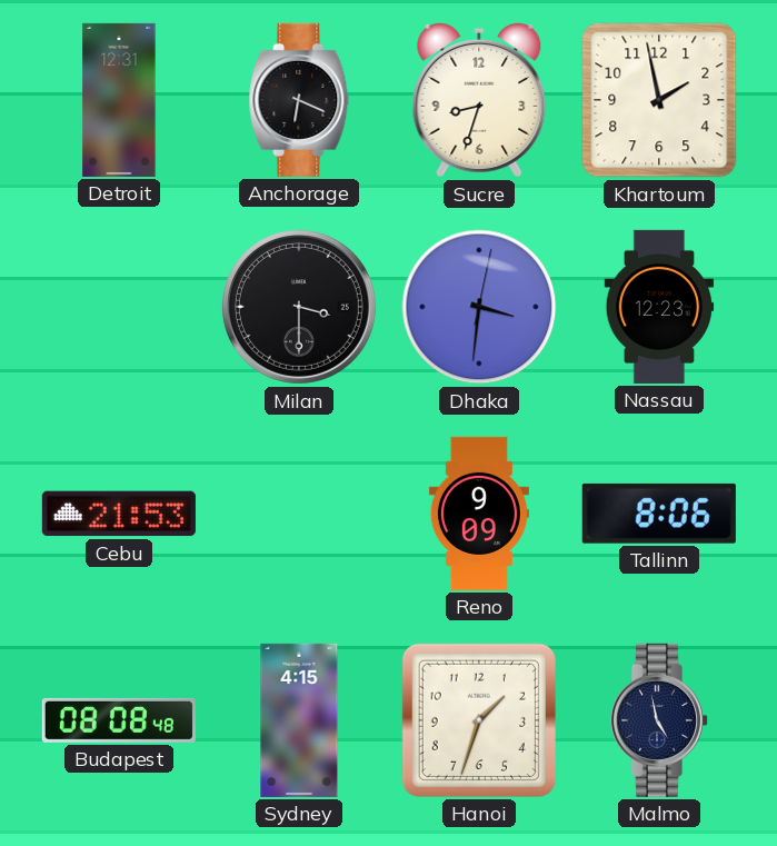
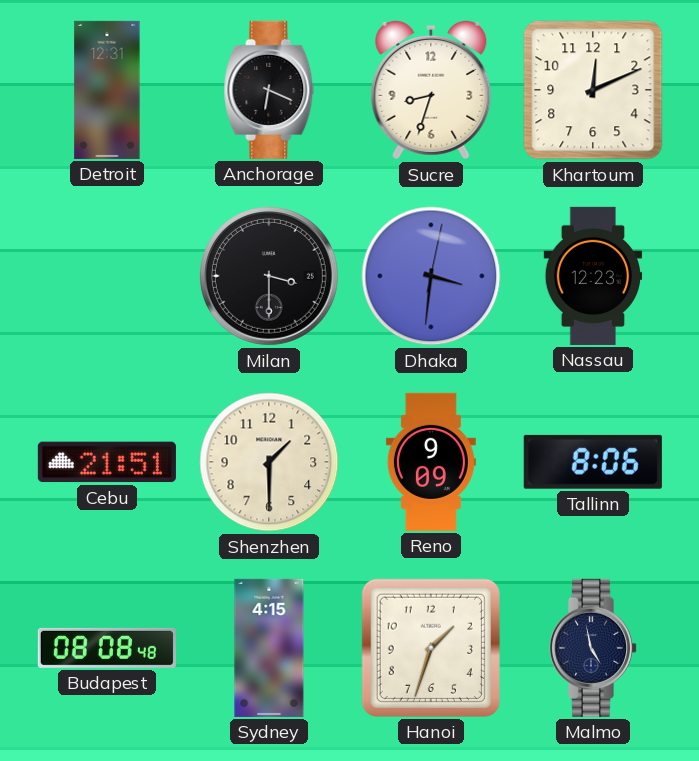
Khartoum: 1:58 -> 12:11
Cebu: 21:53 -> 21:51
Shenzhen: none -> 1:30
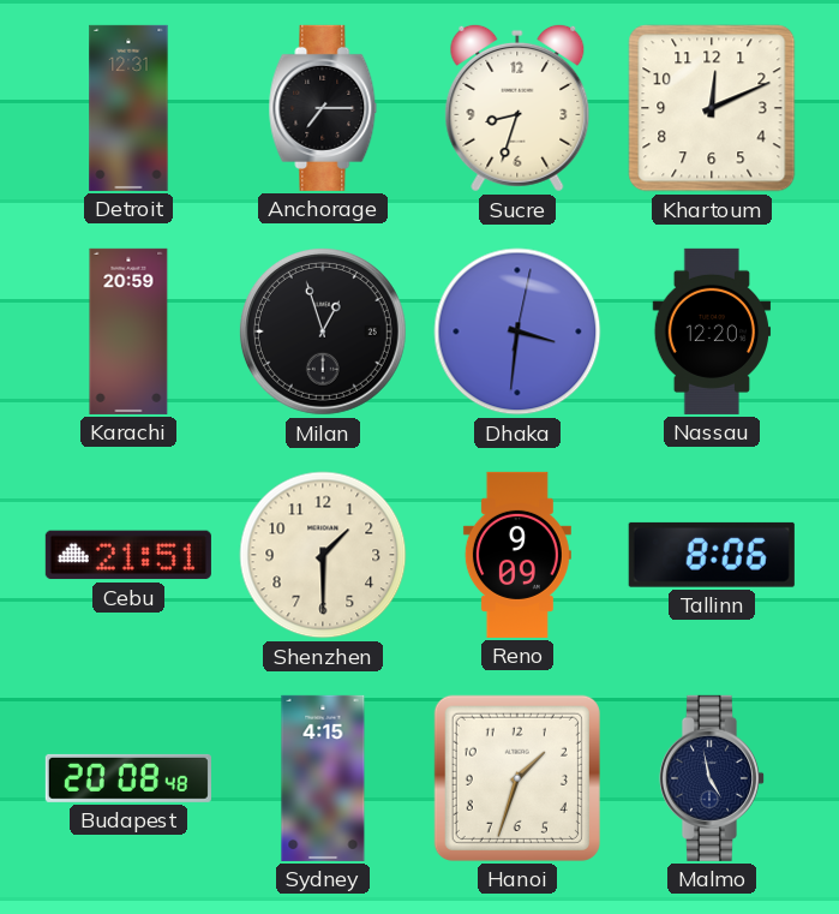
Anchorage: 6:19 -> 7:15
Karachi: none -> 20:59
Milan: 3:30 -> 12:57
Nassau: 12:23 -> 12:20
Budapest: 08:08 -> 20:08
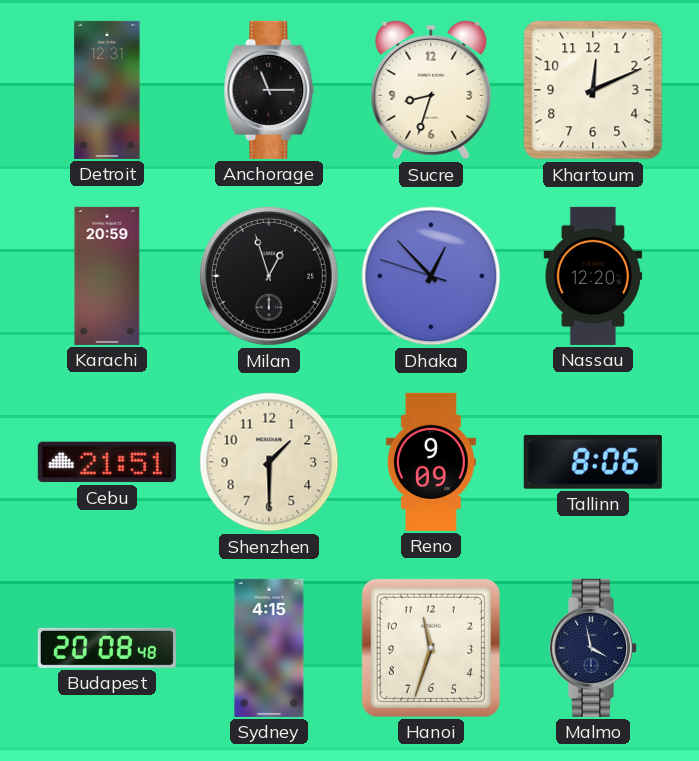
Anchorage: 7:15 -> 11:15
Dhaka: 3:31 -> 12:52
Hanoi: 1:33 -> 11:33
Malmo: 4:58 -> 3:58
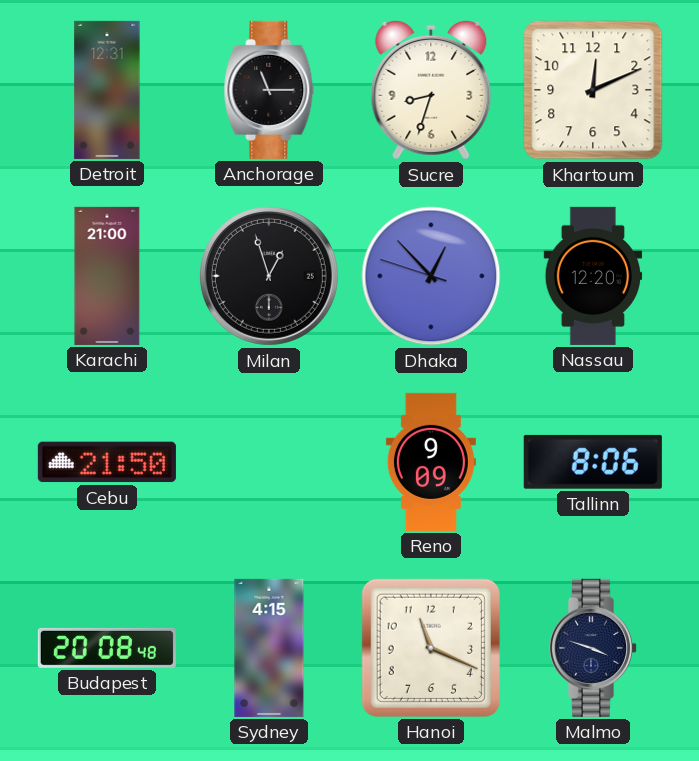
Karachi: 20:59 -> 21:00
Cebu: 21:51 -> 21:50
Shenzhen: 1:30 -> none
Hanoi: 11:33 -> 11:19
Malmo: 3:58 -> 3:48
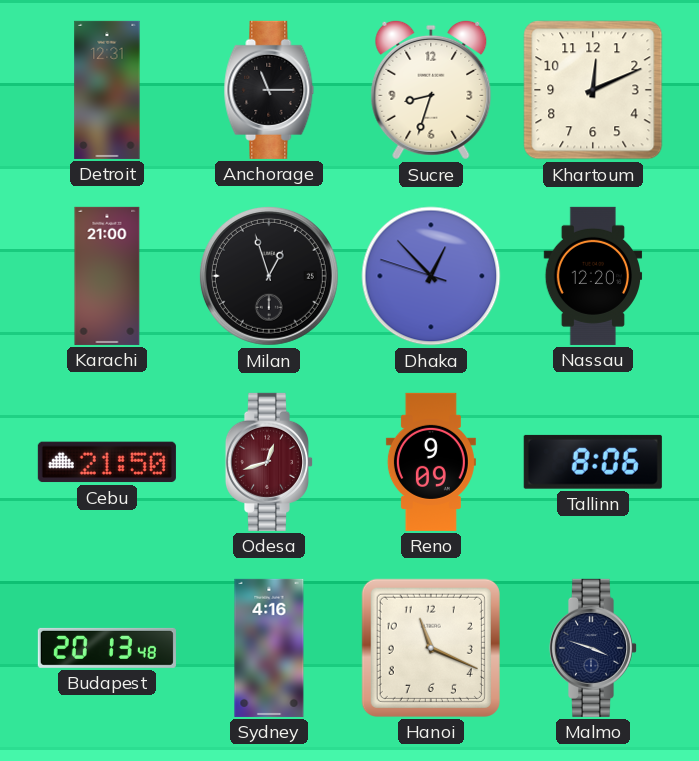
Odesa: none -> 12:42
Budapest: 20:08 -> 20:13
Sydney: 4:15 -> 4:16
